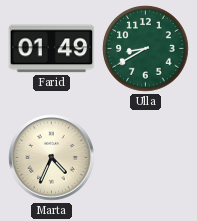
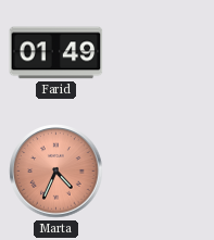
Ulla: 8:40 -> none
Marta dial: cream -> salmon
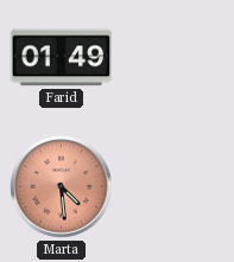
Marta: 4:34 -> 4:29
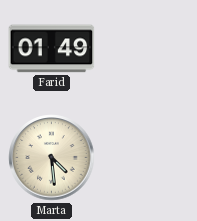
Marta dial: salmon -> cream
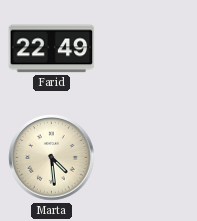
Farid: 01:49 -> 22:49
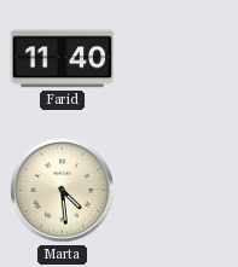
Farid: 22:49 -> 11:40
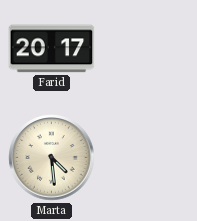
Farid: 11:40 -> 20:17
